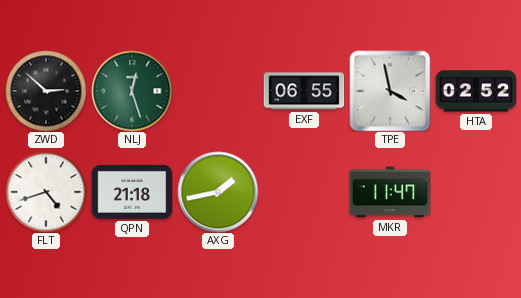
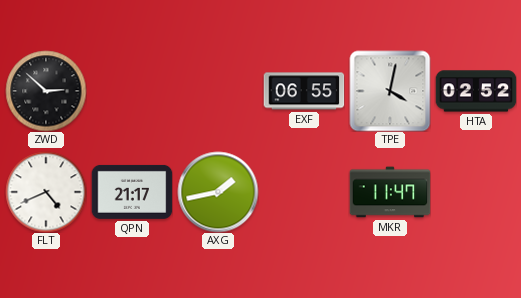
NLJ: 12:27 -> none
TPE: 3:58 -> 4:02
FLT: 4:42 -> 4:41
QPN: 21:18 -> 21:17
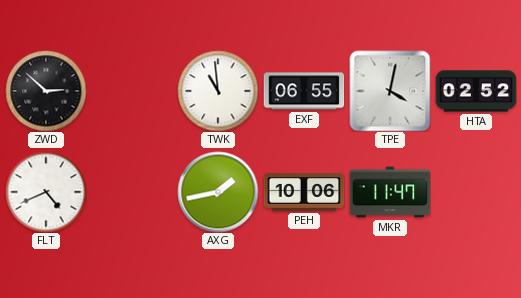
TWK: none -> 10:59
QPN: 21:17 -> none
PEH: none -> 10:06
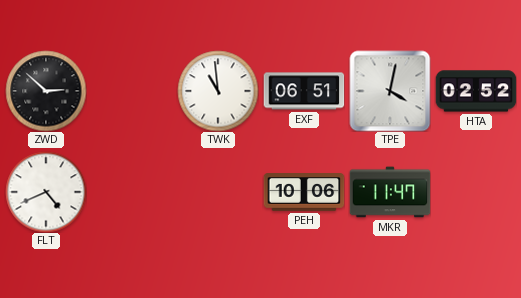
EXF: 06:55 -> 06:51
AXG: 1:43 -> none
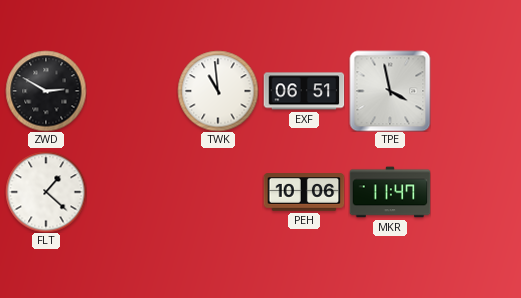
ZWD: 2:52 -> 2:50
TPE: 4:02 -> 3:58
HTA: 02:52 -> none
FLT: 4:41 -> 1:22
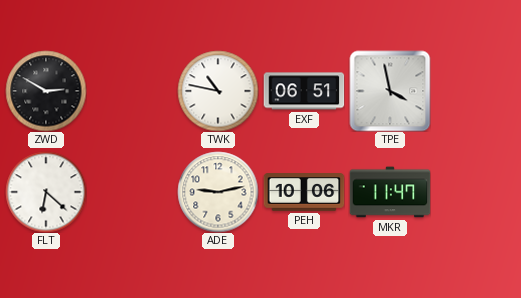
TWK: 10:59 -> 10:47
FLT: 1:22 -> 6:22
ADE: none -> 9:13
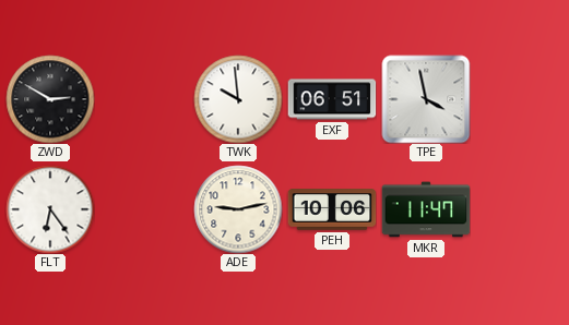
TWK: 10:47 -> 9:59
FLT: 6:22 -> 6:24
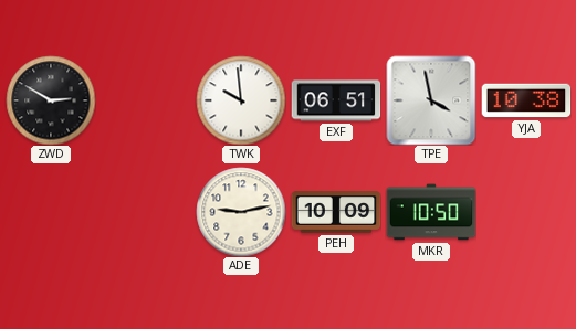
YJA: none -> 10:38
FLT: 6:24 -> none
PEH: 10:06 -> 10:09
MKR: 11:47 -> 10:50
